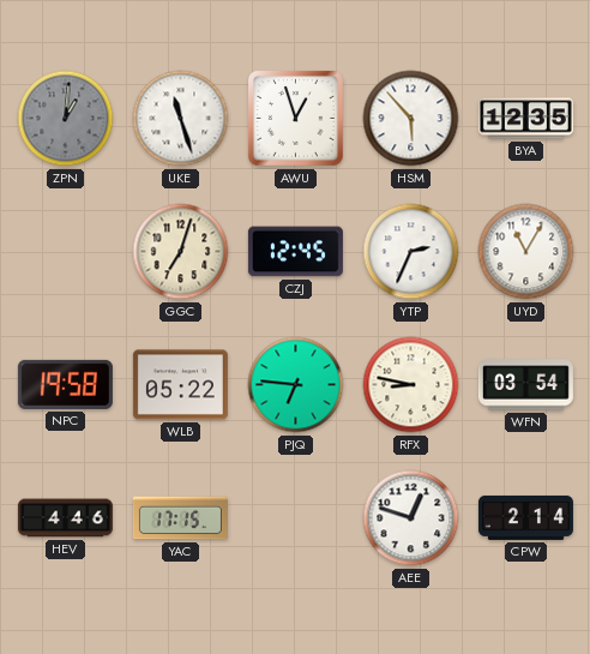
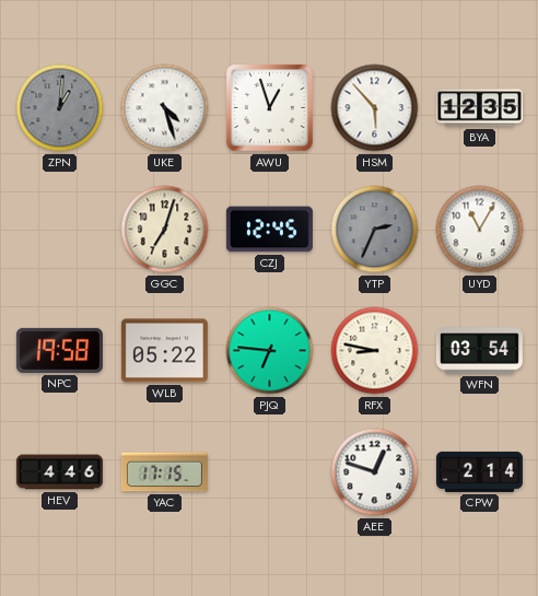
UKE: 11:27 -> 4:27
YTP dial: white -> grey
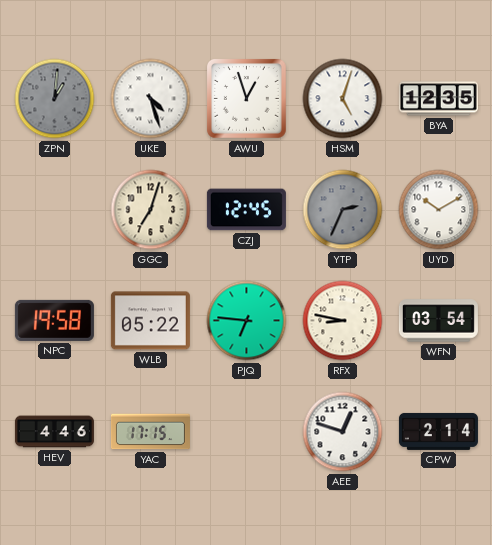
HSM: 5:53 -> 5:03
UYD: 11:05 -> 10:10
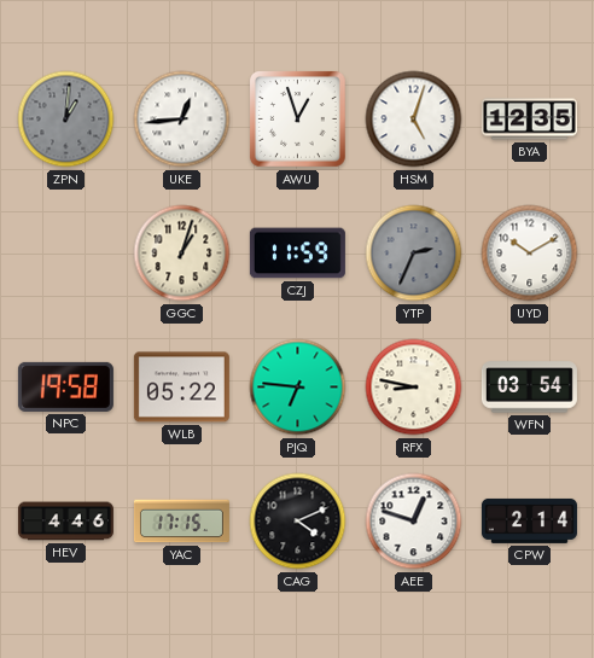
UKE: 4:27 -> 12:44
GGC: 7:03 -> 1:03
CZJ: 12:45 -> 11:59
CAG: none -> 4:11
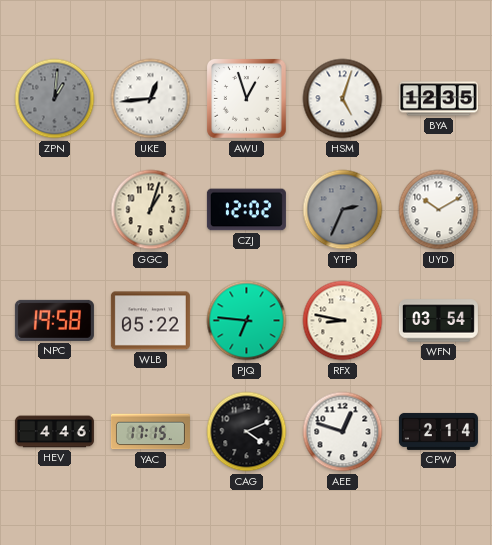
CZJ: 11:59 -> 12:02
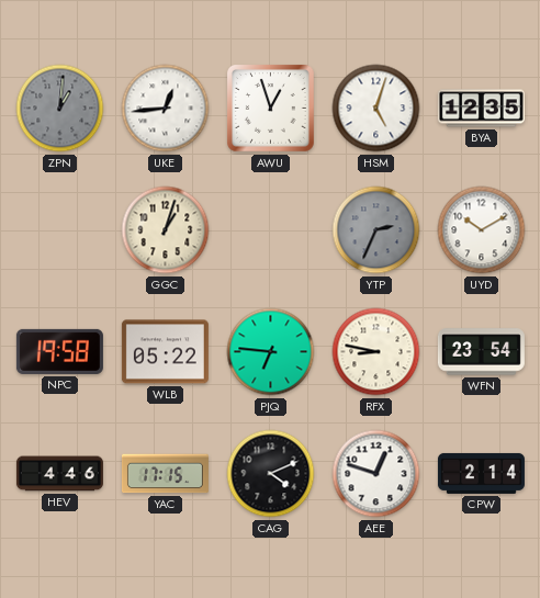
CZJ: 12:02 -> none
WFN: 03:54 -> 23:54
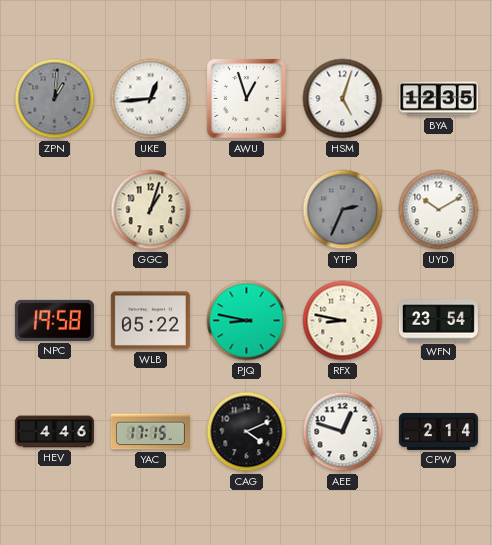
PJQ: 6:46 -> 8:47
